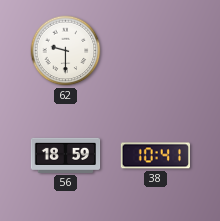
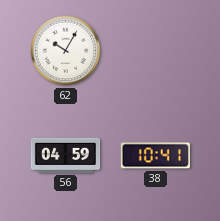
62: 9:30 -> 10:05
56: 18:59 -> 04:59
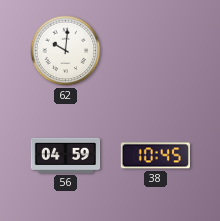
62: 10:05 -> 10:01
38: 10:41 -> 10:45
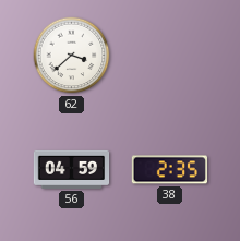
62: 10:01 -> 3:38
38: 10:45 -> 2:35
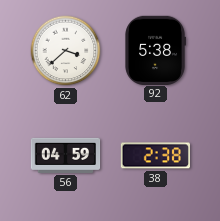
92: none -> 5:38
38: 2:35 -> 2:38
